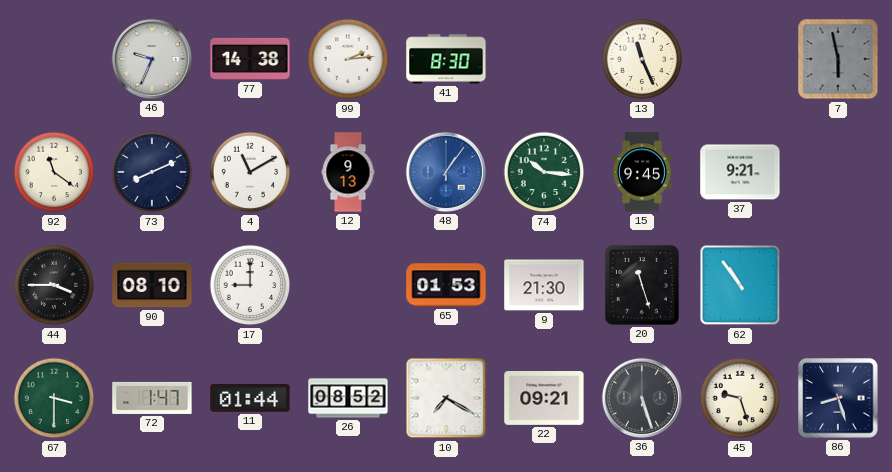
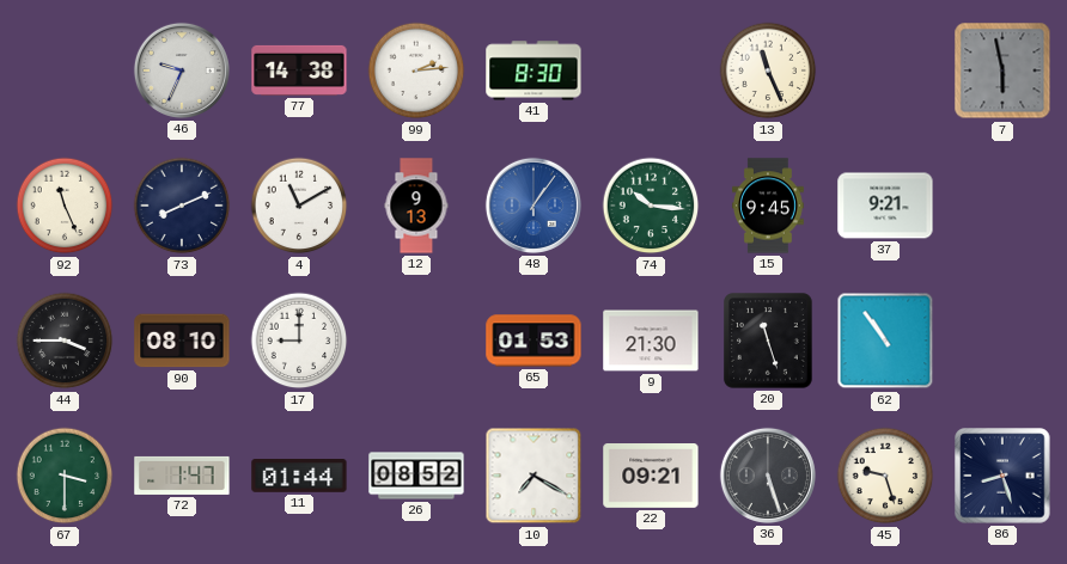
92: 11:21 -> 11:26
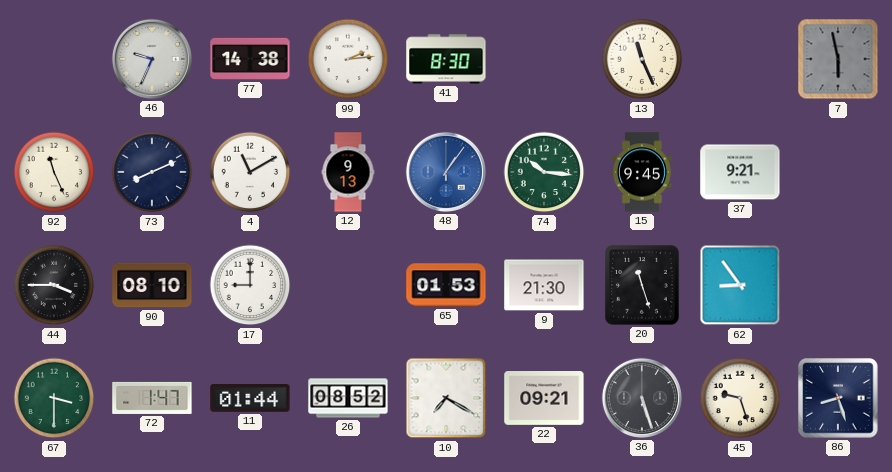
62: 10:54 -> 8:54
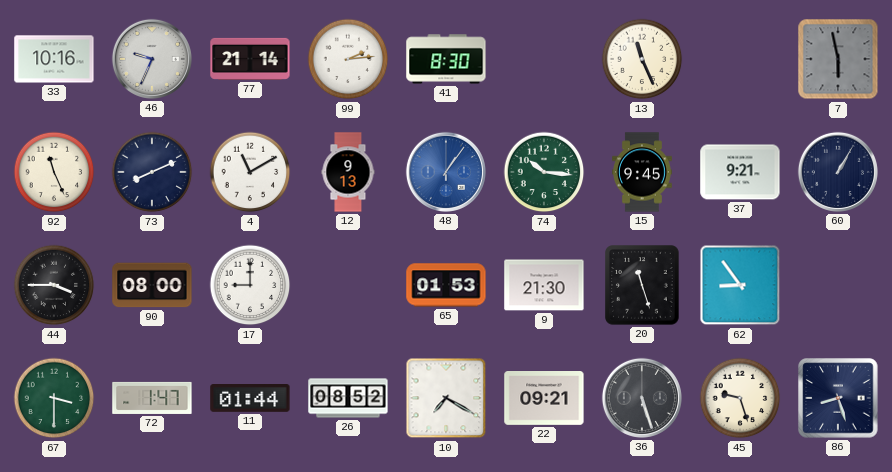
33: none -> 10:16
77: 14:38 -> 21:14
60: none -> 1:05
90: 08:10 -> 08:00
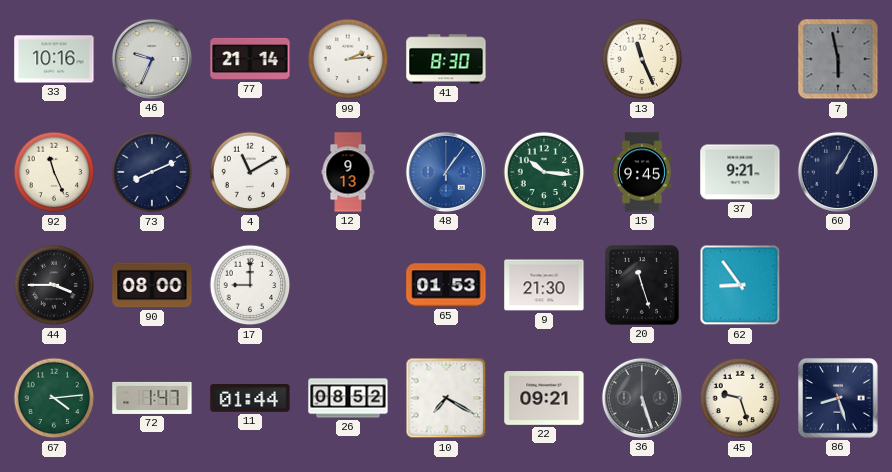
67: 3:30 -> 4:14
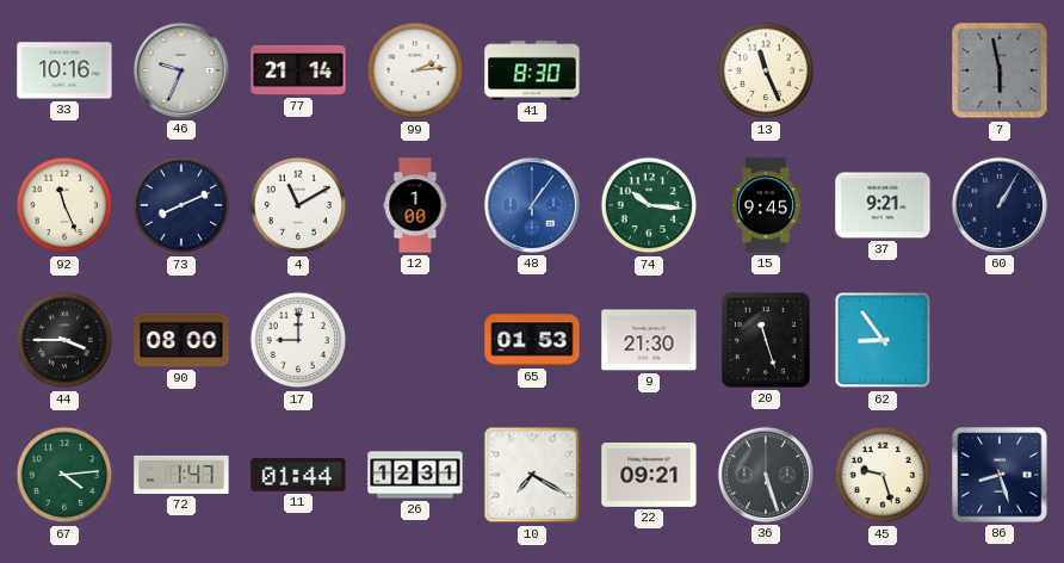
12: 9:13 -> 1:00
26: 08:52 -> 12:31
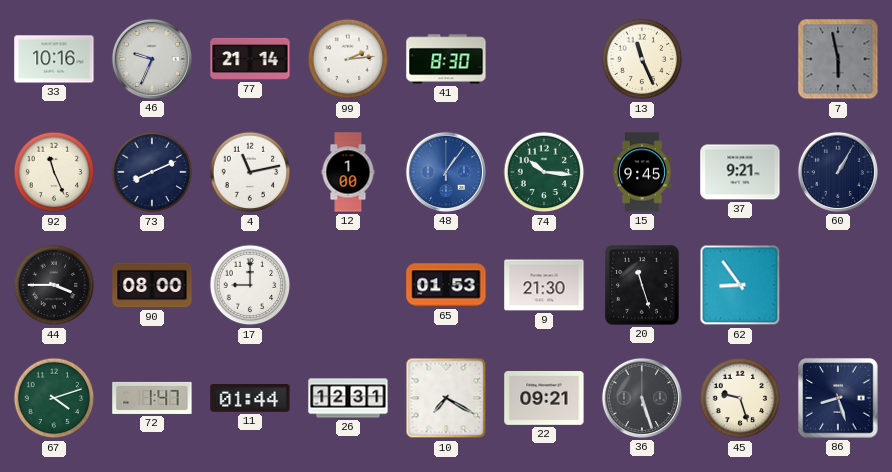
4: 11:10 -> 11:13
67: 4:14 -> 4:12
